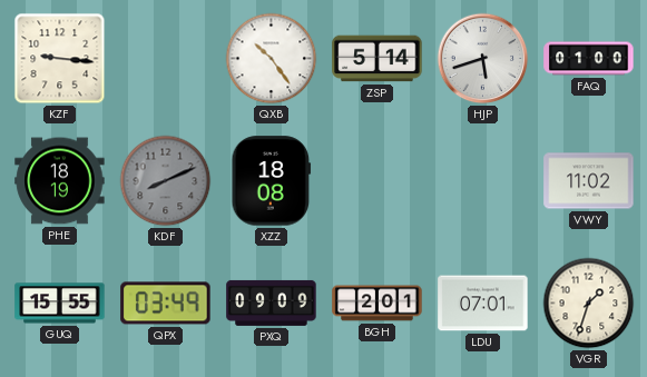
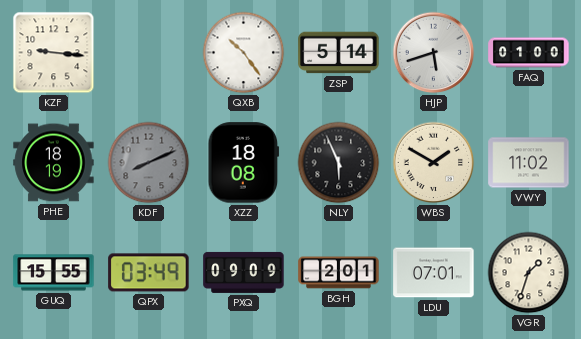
NLY: none -> 5:56
WBS: none -> 1:50
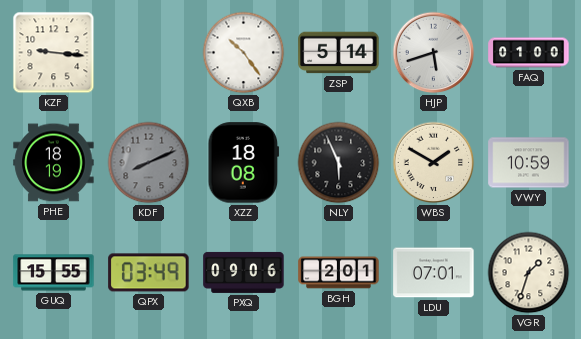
VWY: 11:02 -> 10:59
PXQ: 09:09 -> 09:06
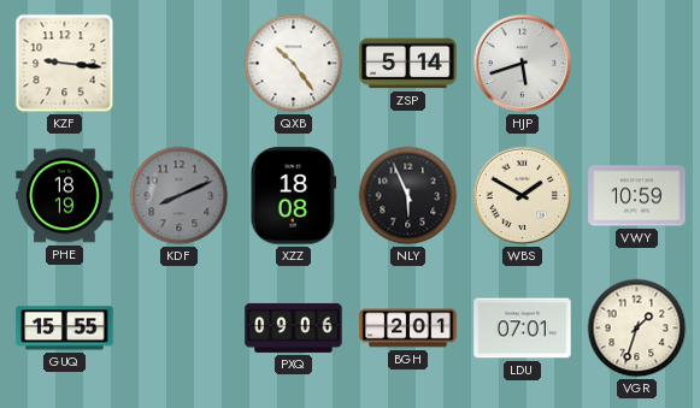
FAQ: 01:00 -> none
QPX: 03:49 -> none
